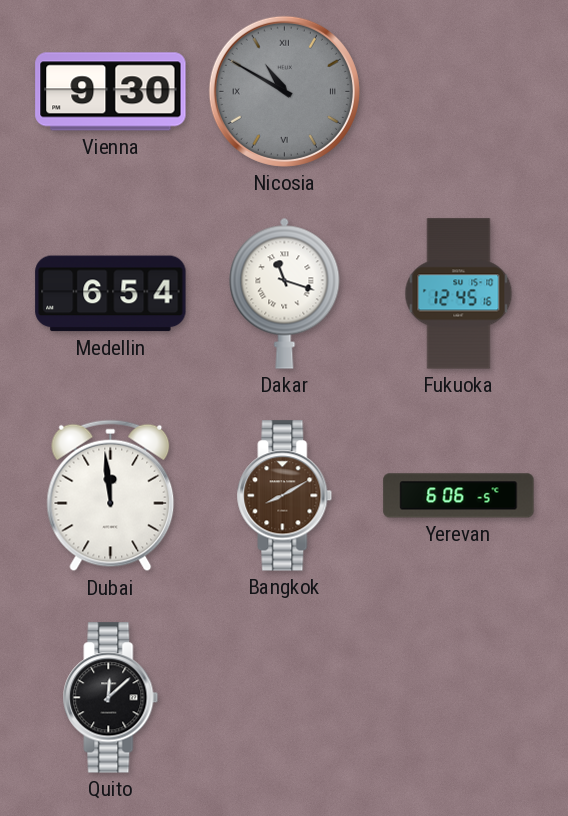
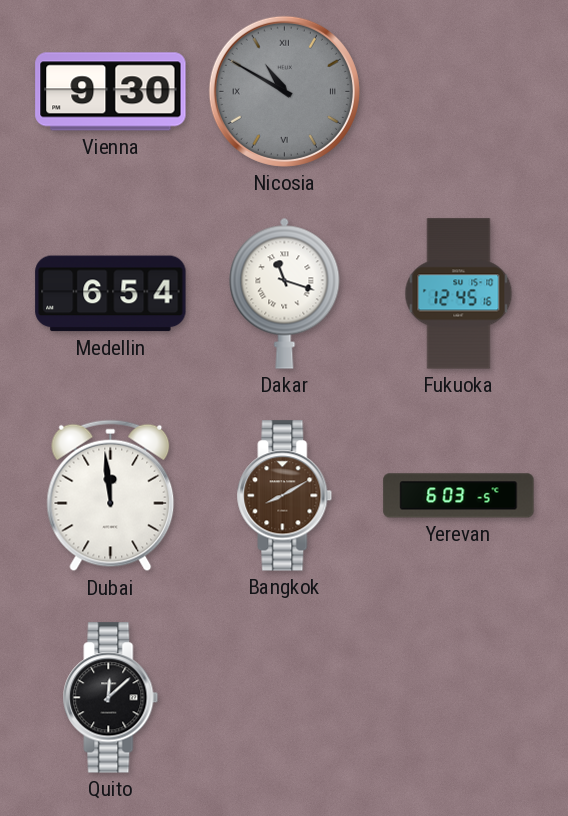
Yerevan: 6:06 -> 6:03
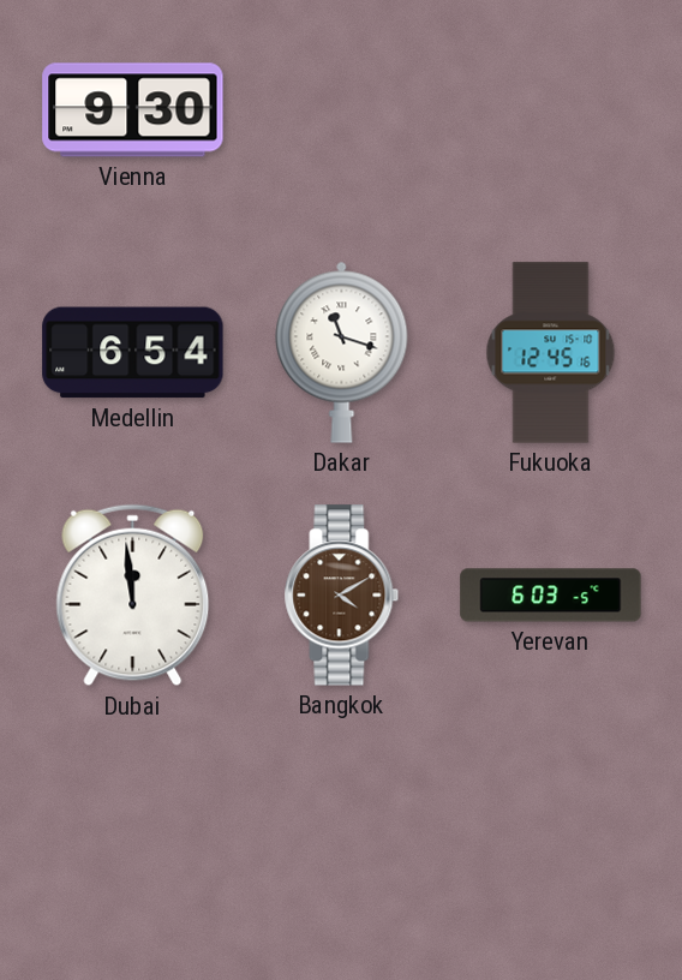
Nicosia: 10:50 -> none
Bangkok: 8:10 -> 4:10
Quito: 12:08 -> none
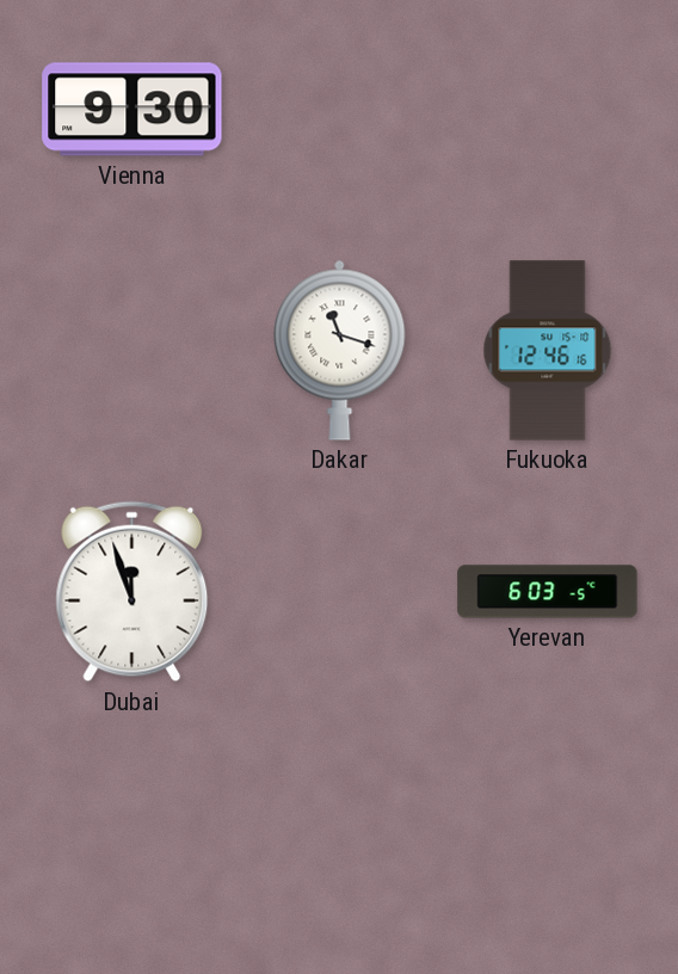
Medellin: 6:54 -> none
Fukuoka: 12:45 -> 12:46
Dubai: 11:59 -> 11:57
Bangkok: 4:10 -> none
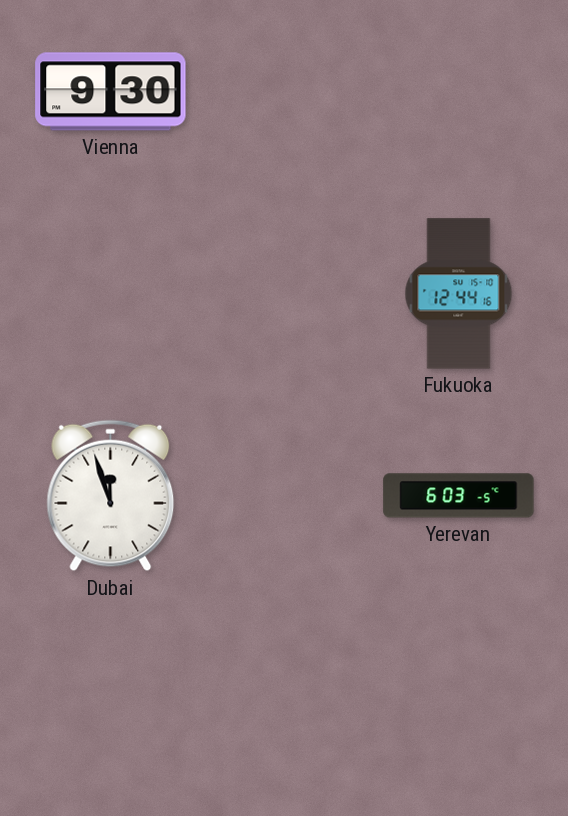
Dakar: 11:18 -> none
Fukuoka: 12:46 -> 12:44
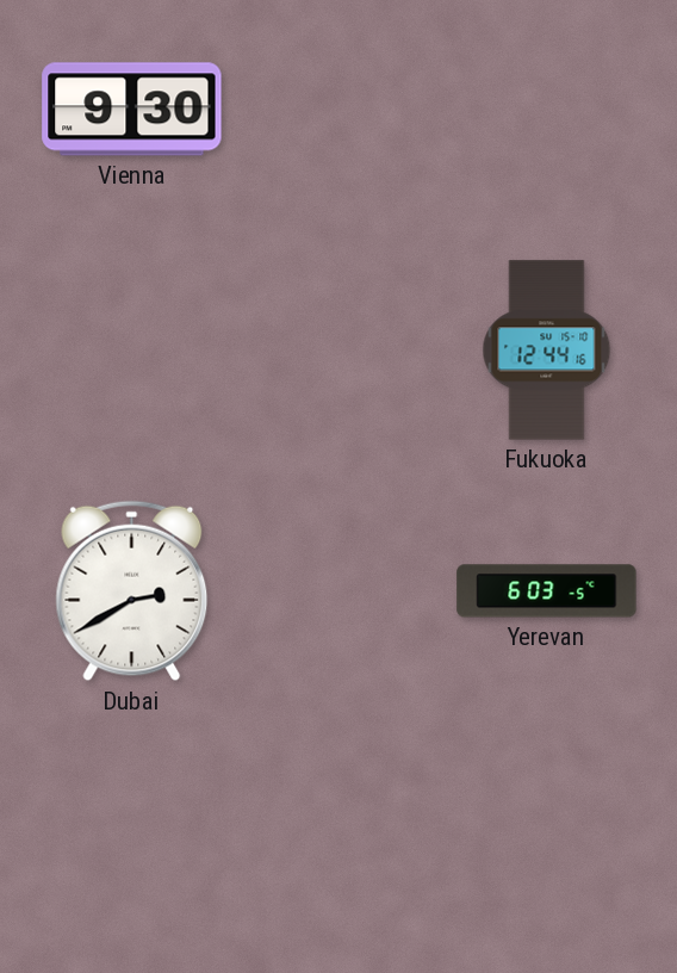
Dubai: 11:57 -> 2:40
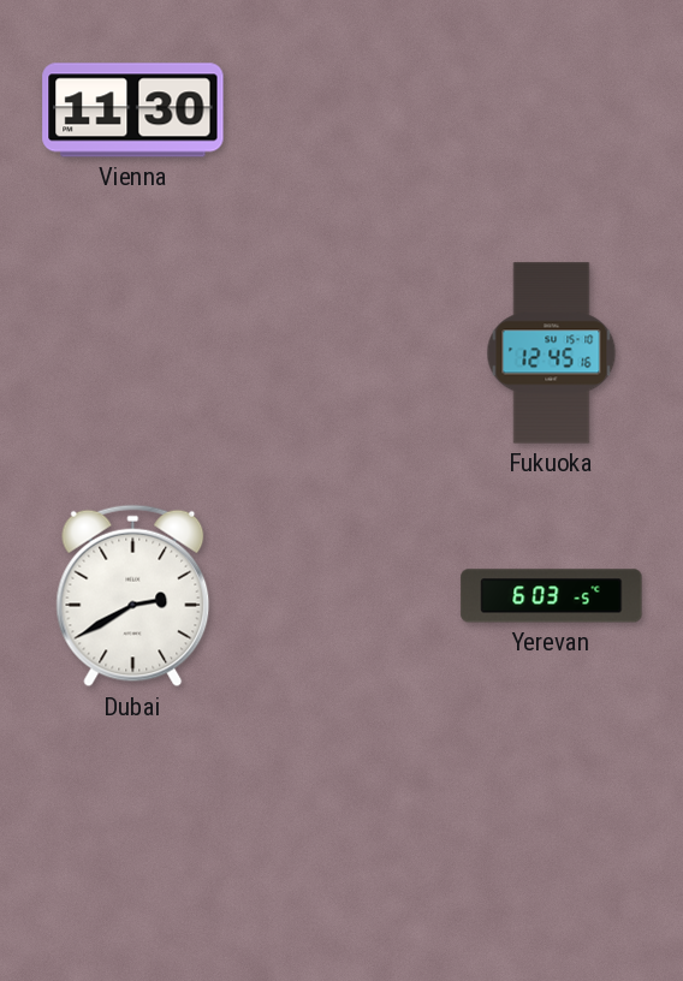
Vienna: 9:30 -> 11:30
Fukuoka: 12:44 -> 12:45
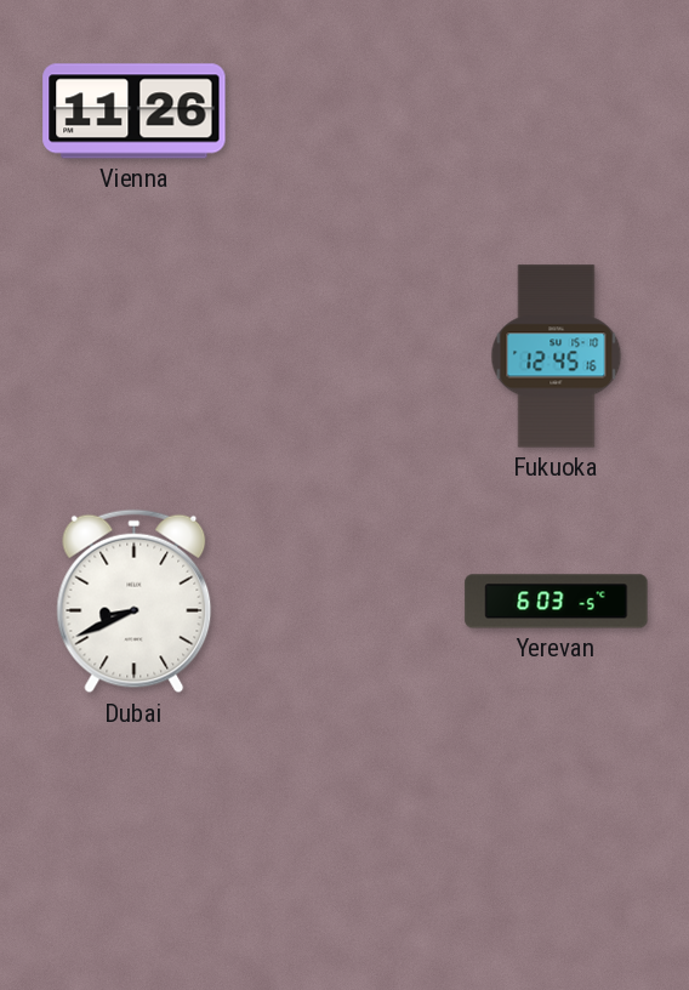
Vienna: 11:30 -> 11:26
Dubai: 2:40 -> 8:41
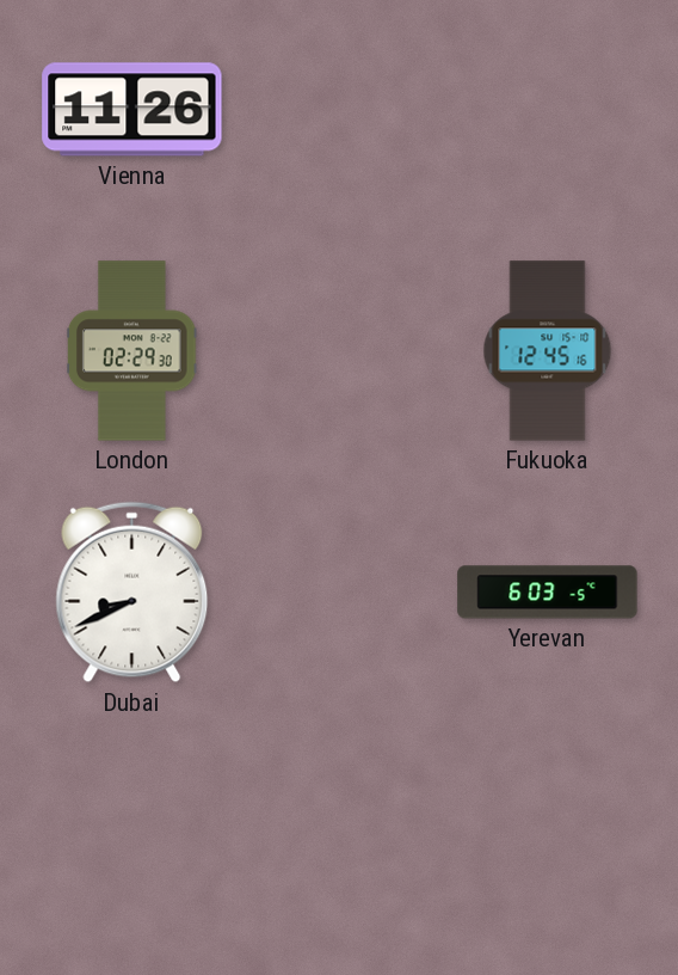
London: none -> 02:29
